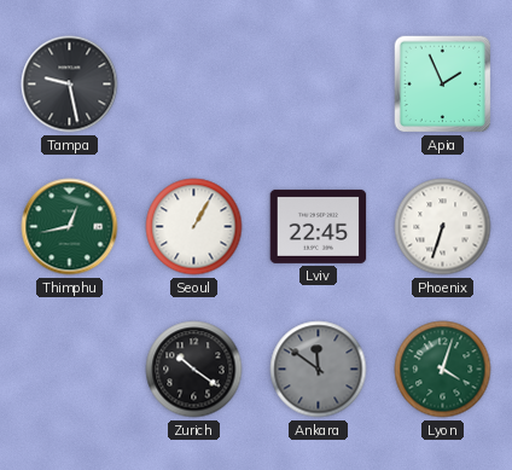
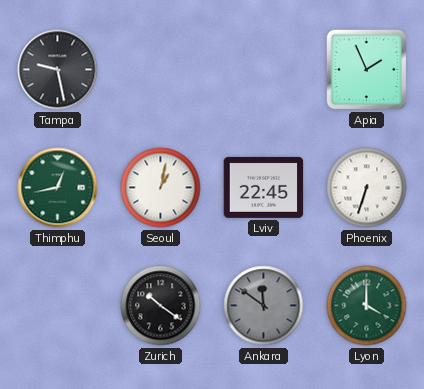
Seoul: 1:05 -> 1:02
Lyon: 4:03 -> 4:00
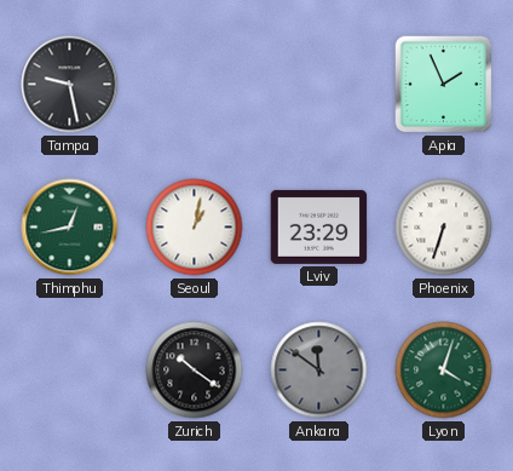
Lviv: 22:45 -> 23:29
Lyon: 4:00 -> 4:03
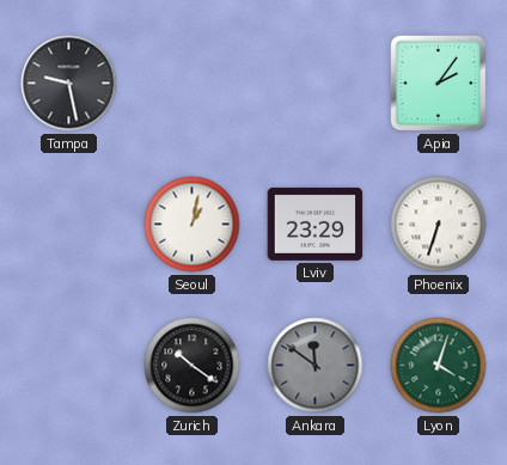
Apia: 1:56 -> 2:06
Thimphu: 12:43 -> none
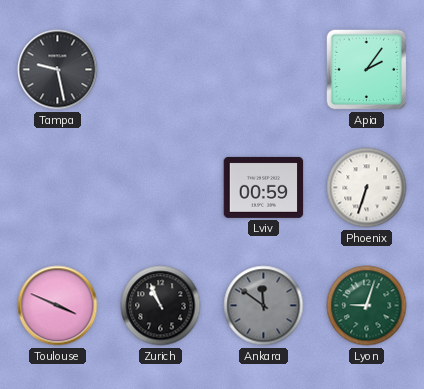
Seoul: 1:02 -> none
Lviv: 23:29 -> 00:59
Toulouse: none -> 3:49
Zurich: 10:21 -> 10:56
Lyon: 4:03 -> 9:03
